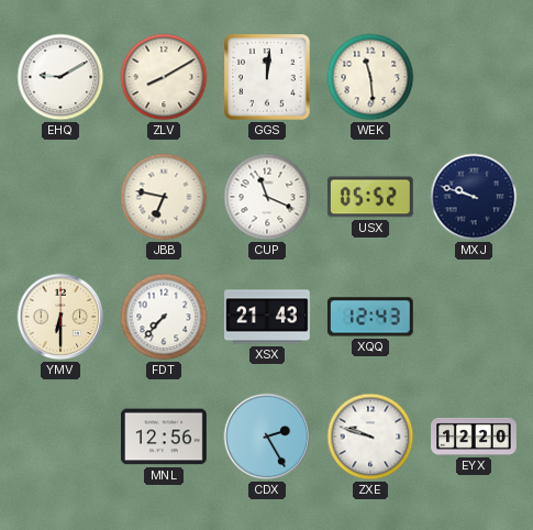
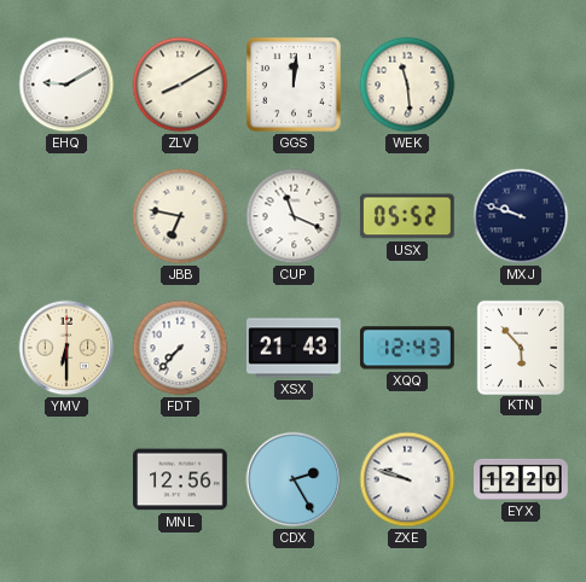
KTN: none -> 5:53
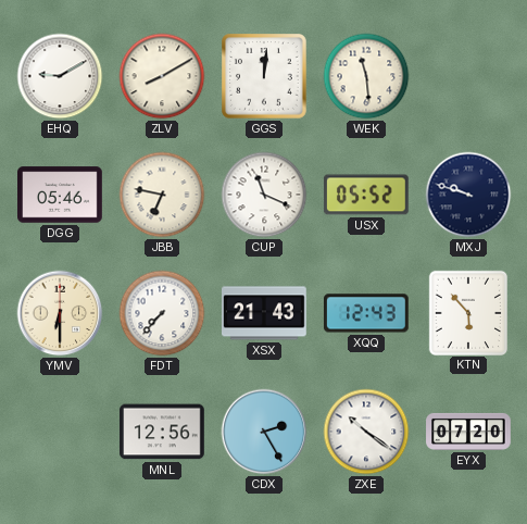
DGG: none -> 05:46
ZXE: 9:48 -> 10:21
EYX: 12:20 -> 07:20
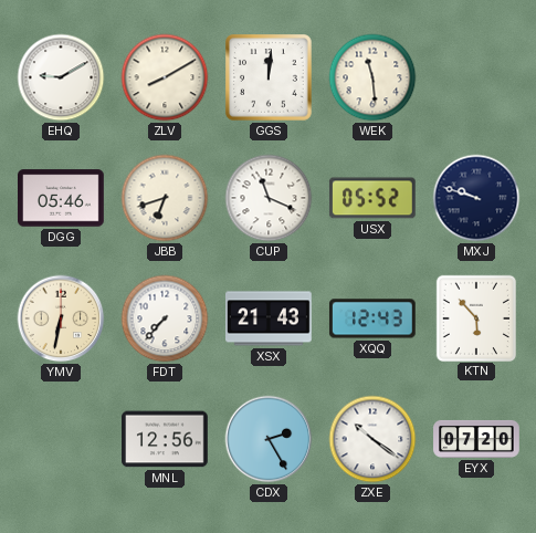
JBB: 6:47 -> 6:42
YMV: 6:30 -> 6:32
